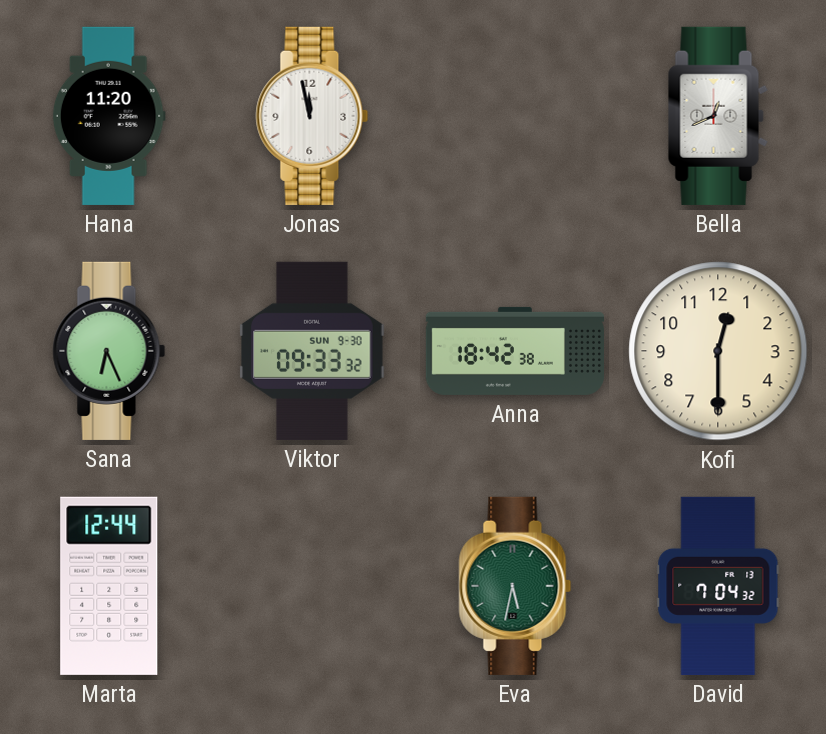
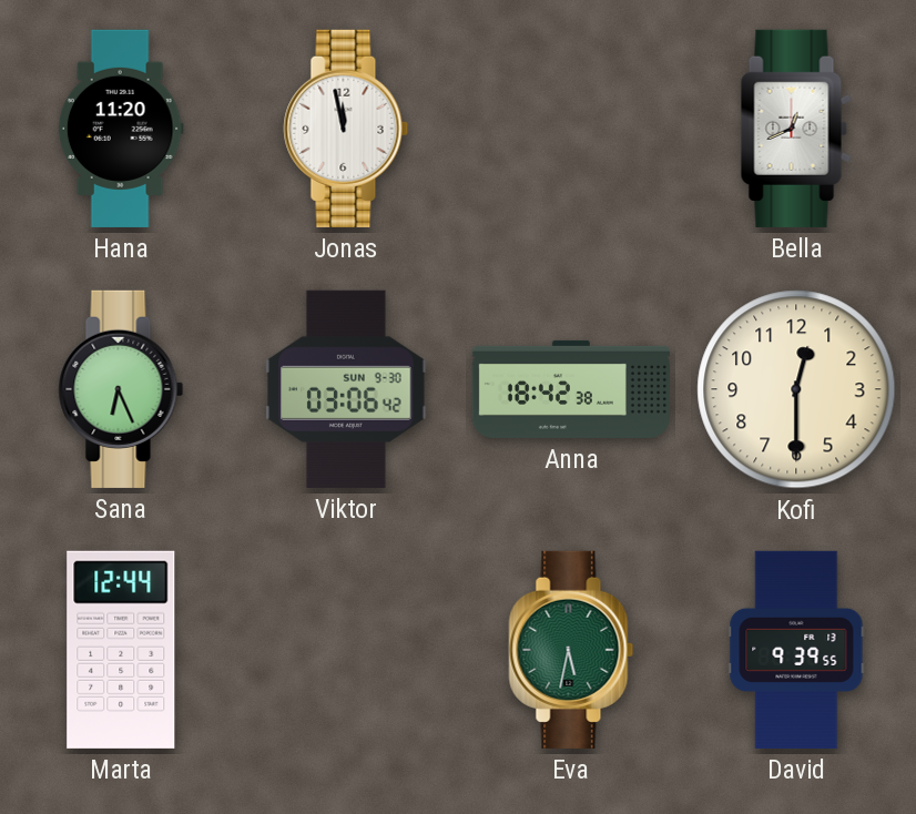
Viktor: 09:33 -> 03:06
David: 7:04 -> 9:39
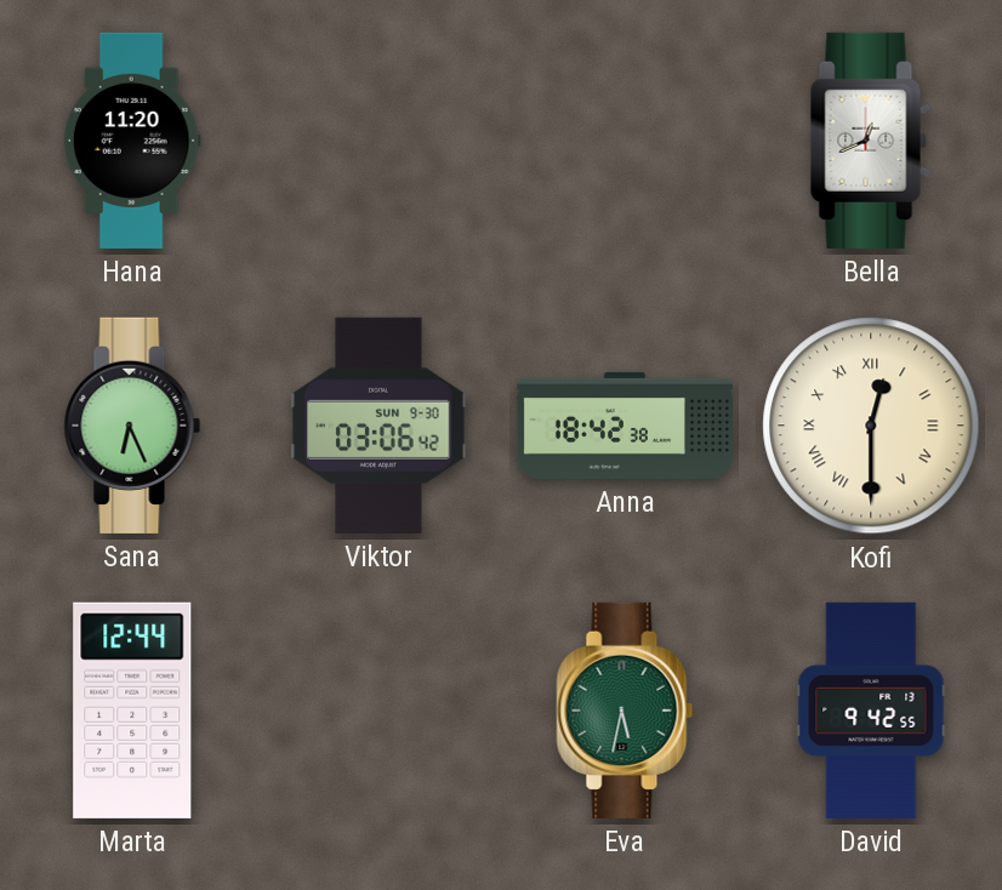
Jonas: 11:58 -> none
Kofi numerals: Arabic -> Roman
David: 9:39 -> 9:42
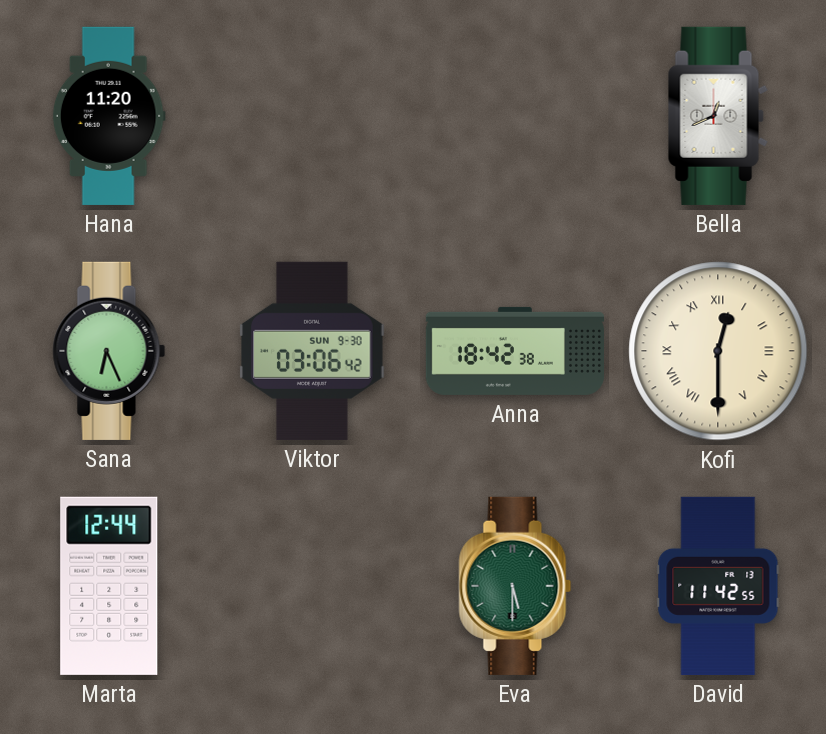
Eva: 5:32 -> 5:30
David: 9:42 -> 11:42
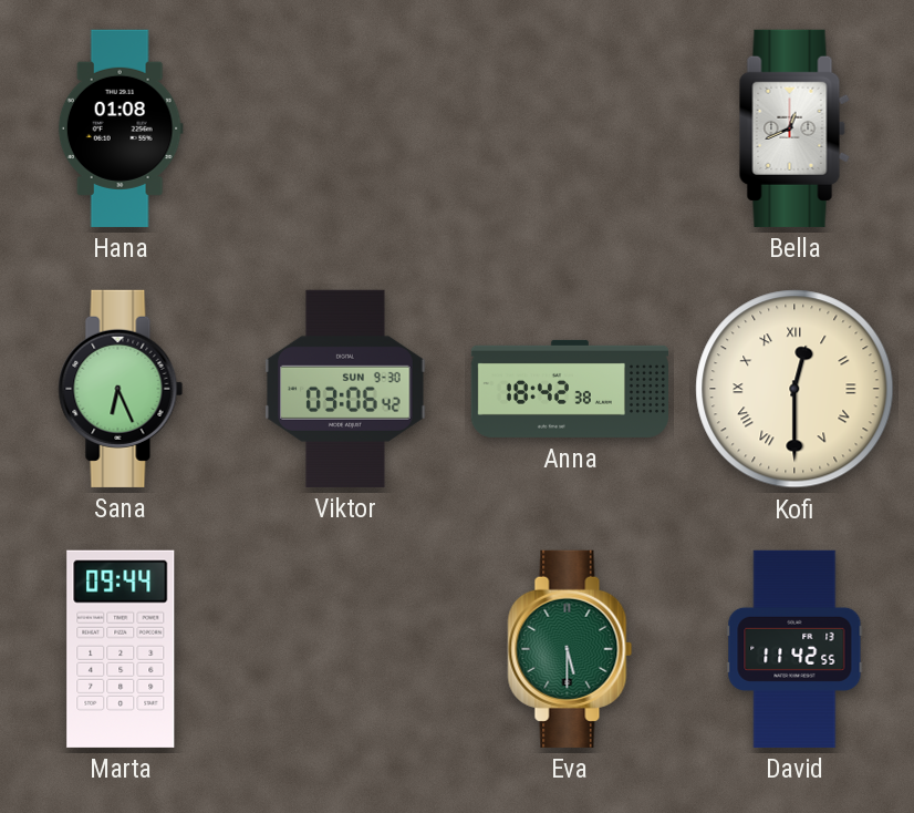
Hana: 11:20 -> 01:08
Marta: 12:44 -> 09:44
